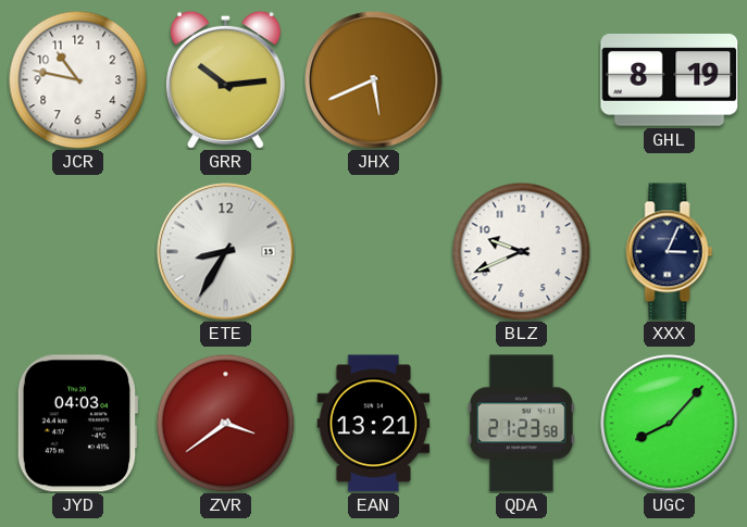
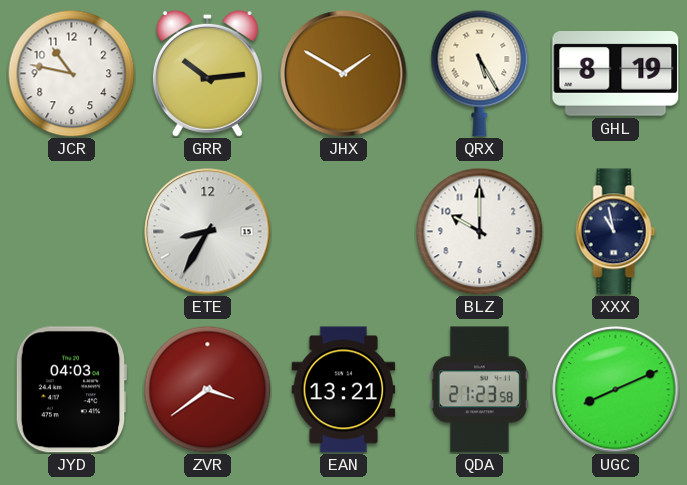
JHX: 5:41 -> 1:50
QRX: none -> 5:25
BLZ: 9:41 -> 10:00
XXX: 3:04 -> 10:58
UGC: 8:07 -> 8:11
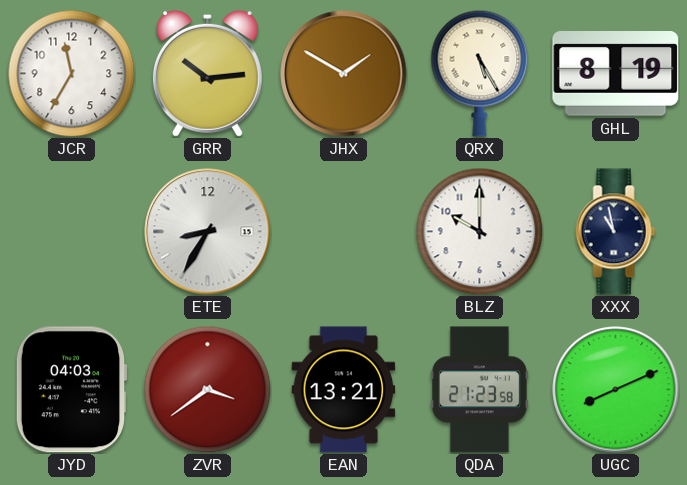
JCR: 10:47 -> 11:35
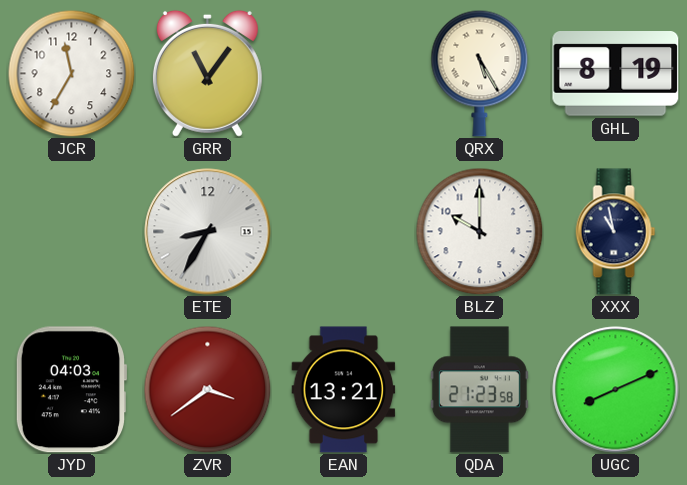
GRR: 10:14 -> 11:06
JHX: 1:50 -> none
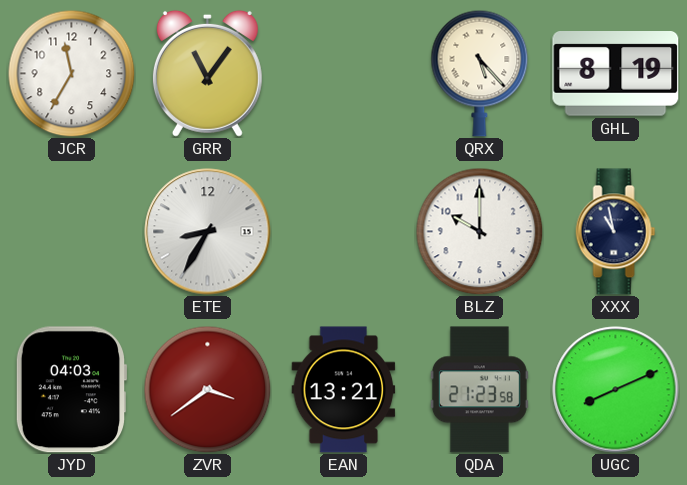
QRX: 5:25 -> 5:23
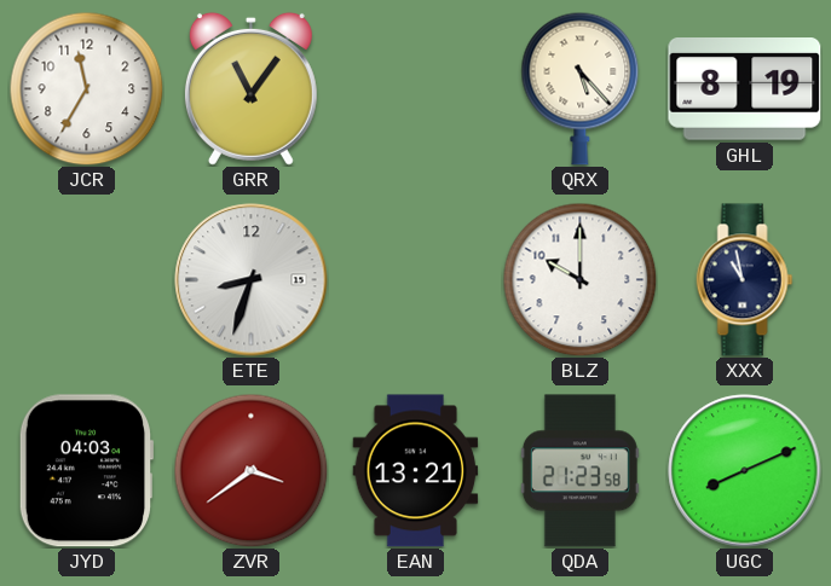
ETE: 8:35 -> 8:33
